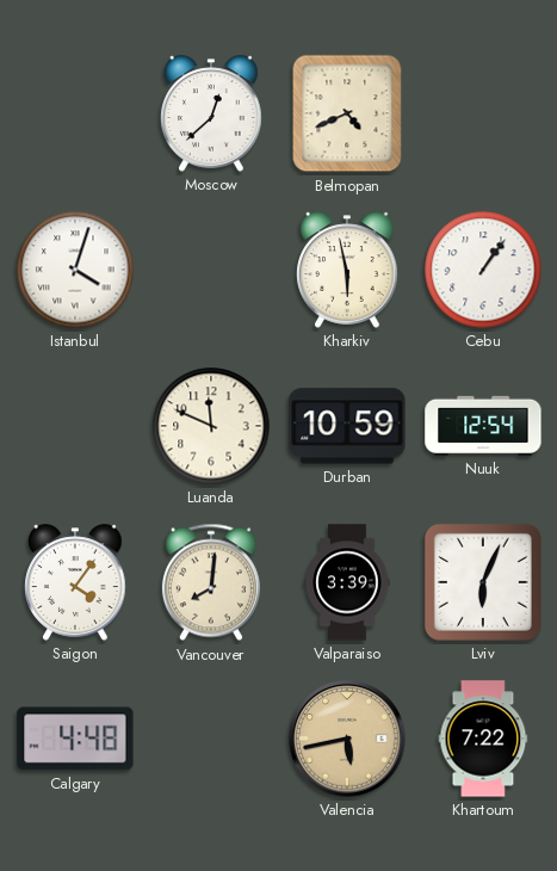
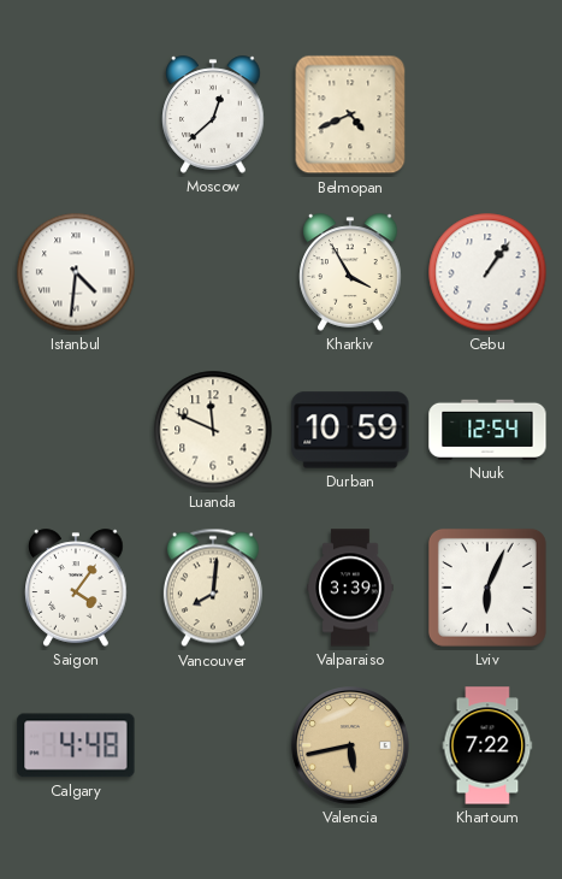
Istanbul: 4:03 -> 4:31
Kharkiv: 5:58 -> 3:55
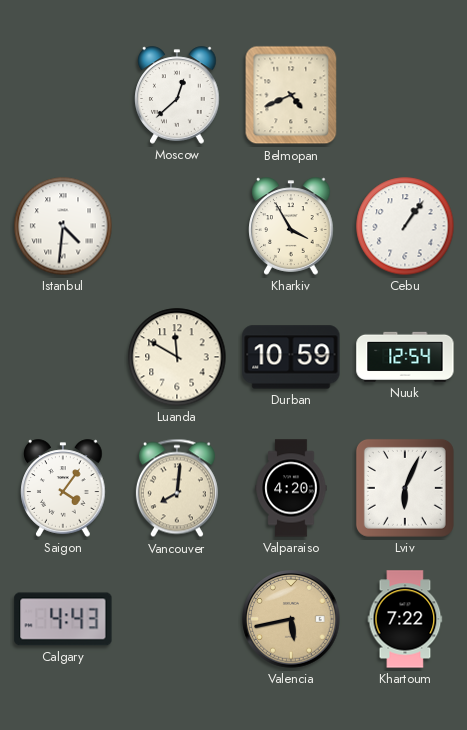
Luanda: 11:49 -> 11:50
Valparaiso: 3:39 -> 4:20
Calgary: 4:48 -> 4:43
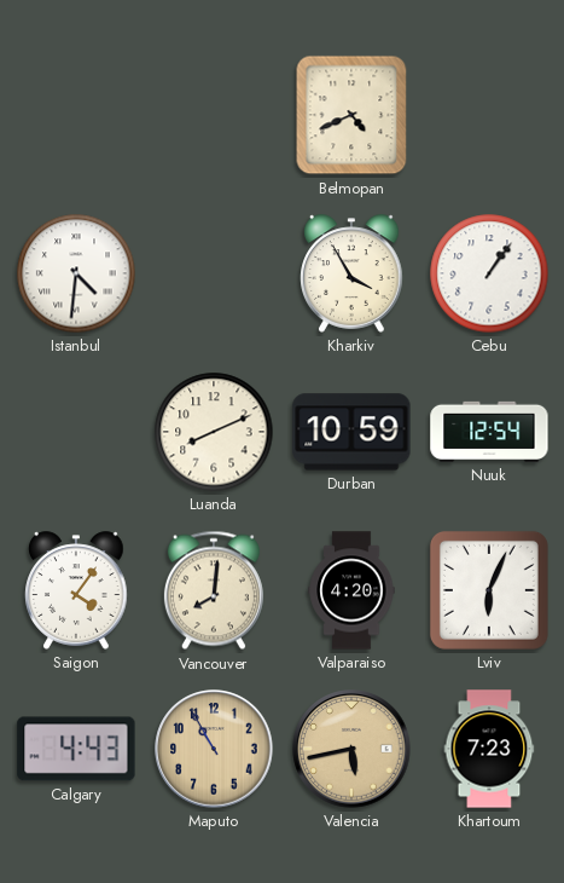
Moscow: 12:38 -> none
Luanda: 11:50 -> 8:11
Maputo: none -> 10:55
Khartoum: 7:22 -> 7:23
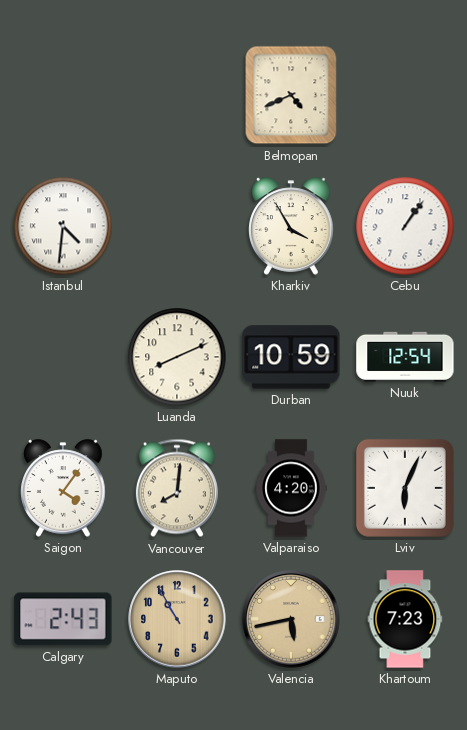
Calgary: 4:43 -> 2:43
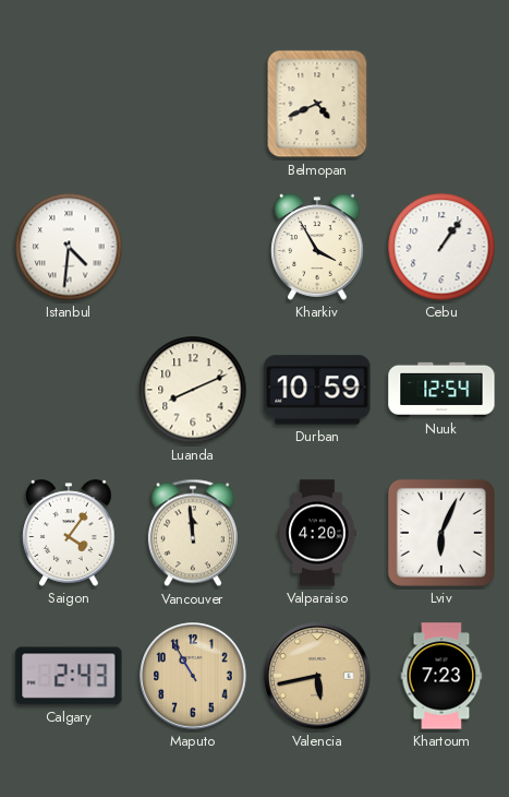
Vancouver: 8:01 -> 11:59
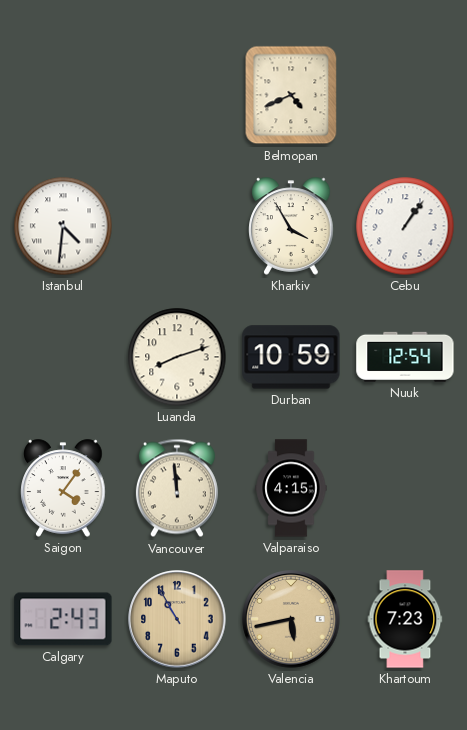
Luanda: 8:11 -> 8:12
Valparaiso: 4:20 -> 4:15
Lviv: 6:04 -> none
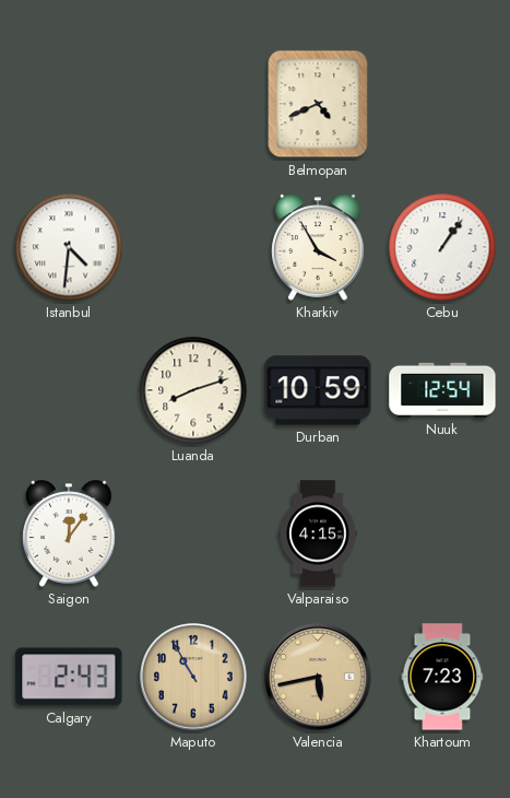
Saigon: 4:06 -> 12:06
Vancouver: 11:59 -> none
